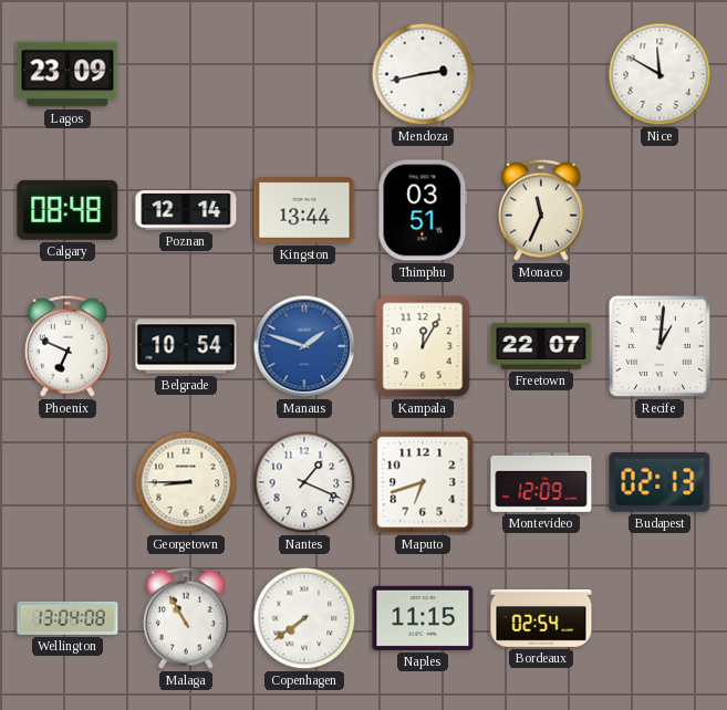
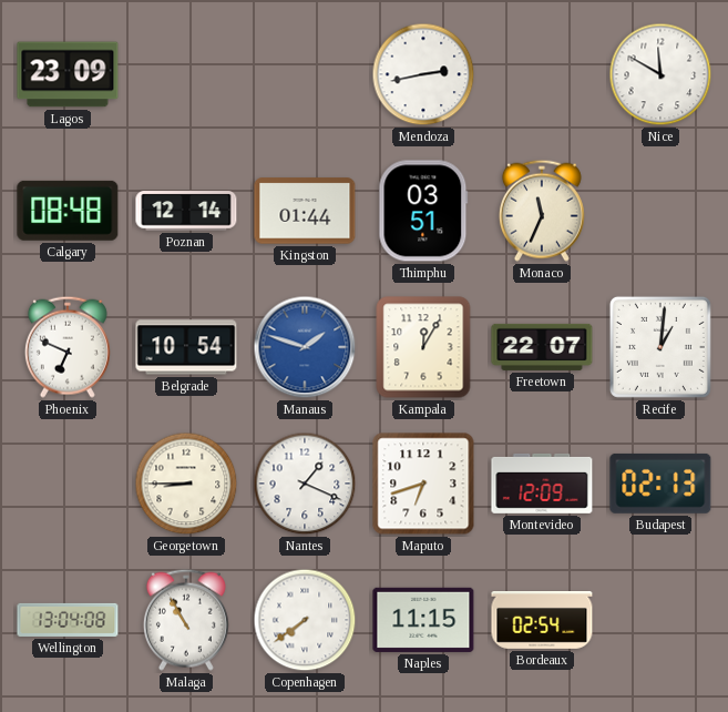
Kingston: 13:44 -> 01:44
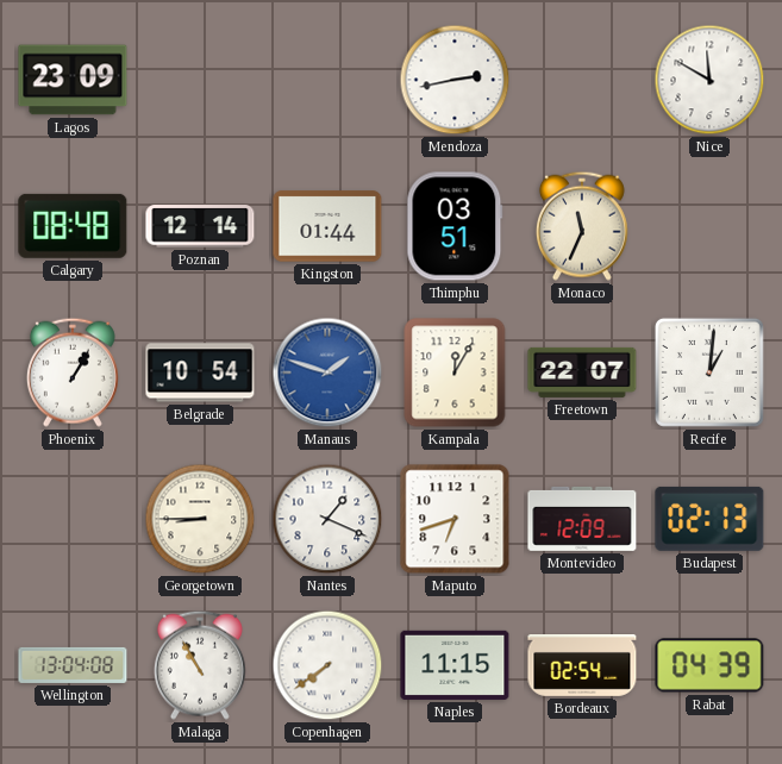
Phoenix: 6:49 -> 1:05
Rabat: none -> 04:39
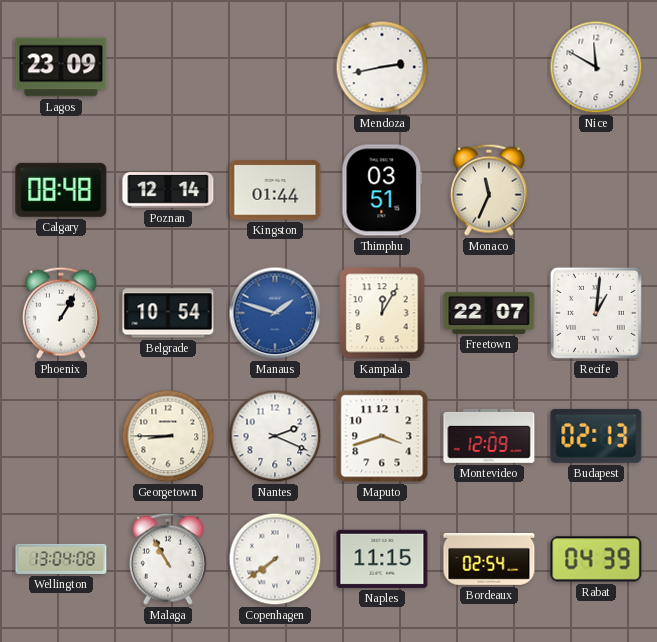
Nantes: 1:19 -> 2:19
Maputo: 6:42 -> 3:42
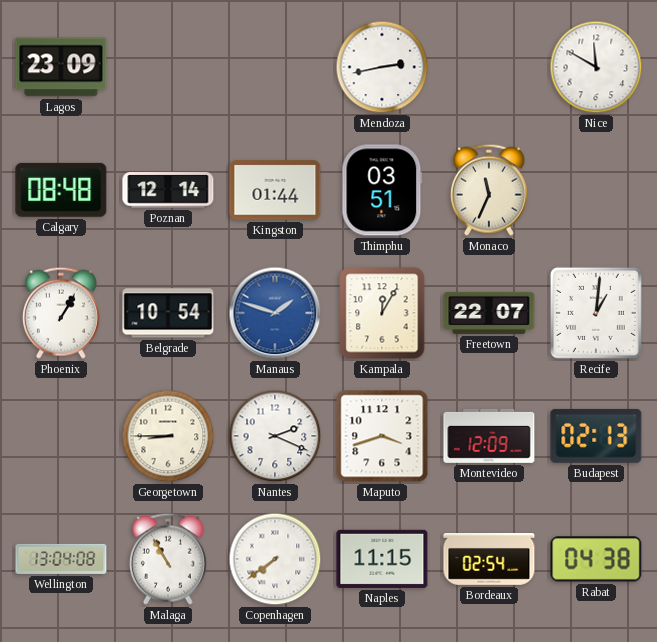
Rabat: 04:39 -> 04:38
